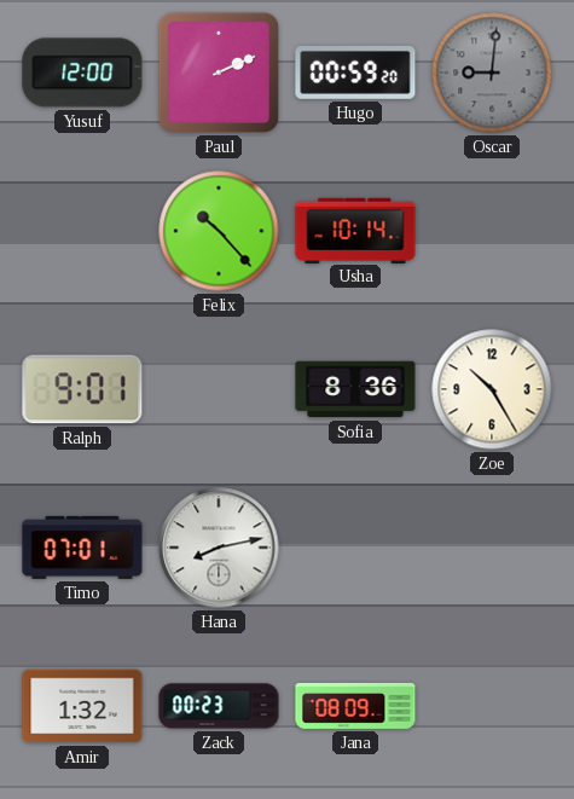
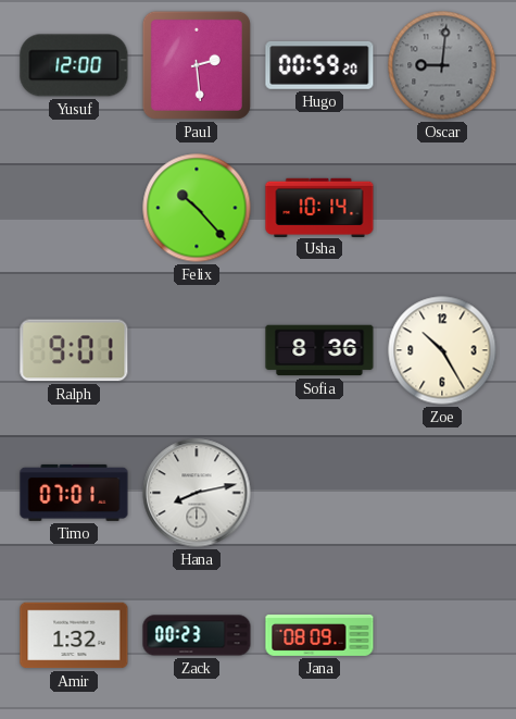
Paul: 2:11 -> 2:29
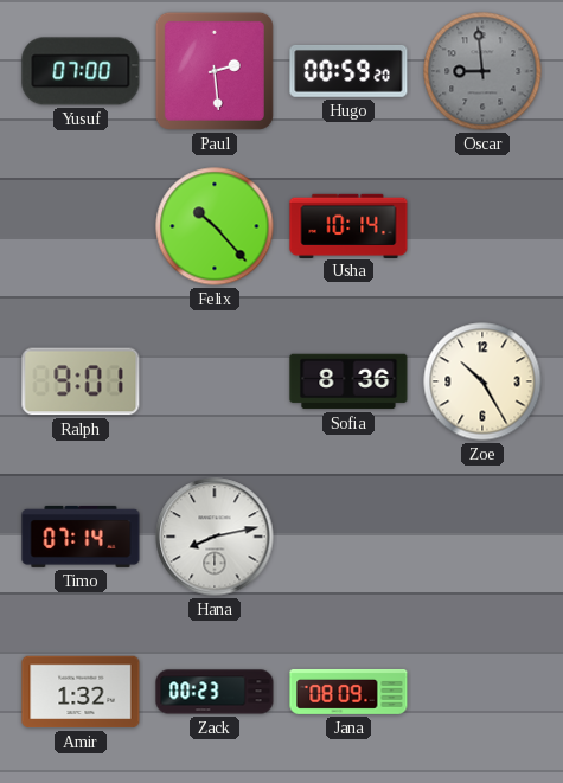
Yusuf: 12:00 -> 07:00
Oscar: 9:01 -> 8:59
Timo: 07:01 -> 07:14
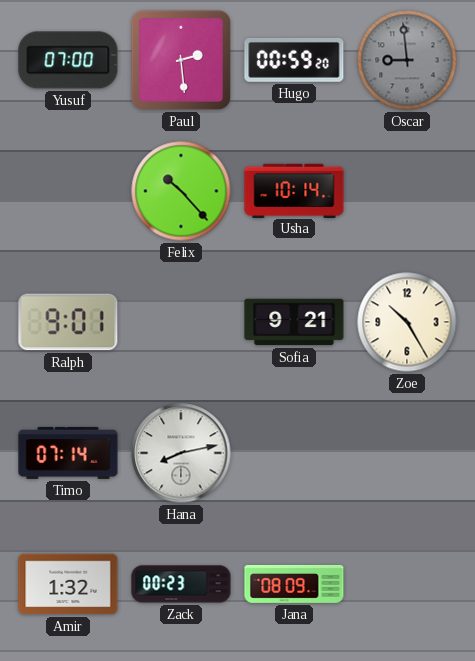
Sofia: 8:36 -> 9:21
